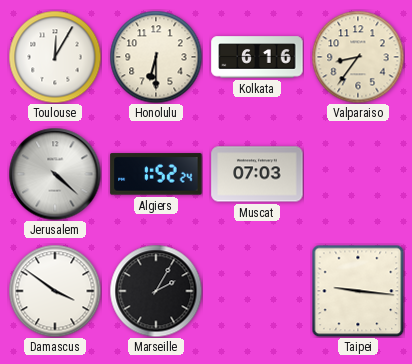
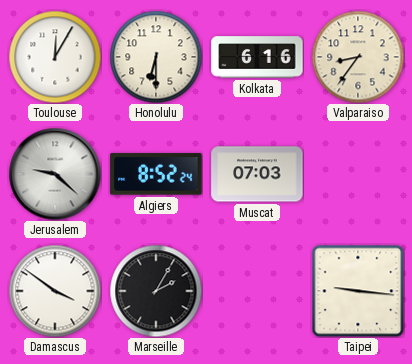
Jerusalem: 4:22 -> 9:22
Algiers: 1:52 -> 8:52
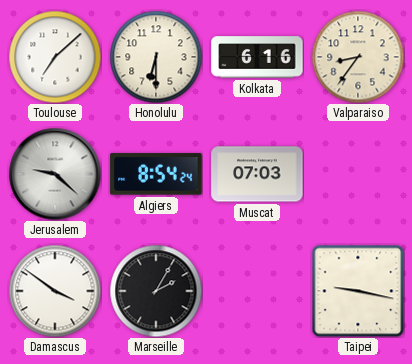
Toulouse: 12:05 -> 7:08
Algiers: 8:52 -> 8:54
Taipei: 9:16 -> 9:17
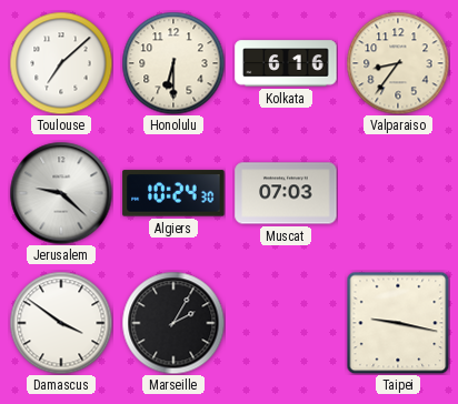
Algiers: 8:54 -> 10:24
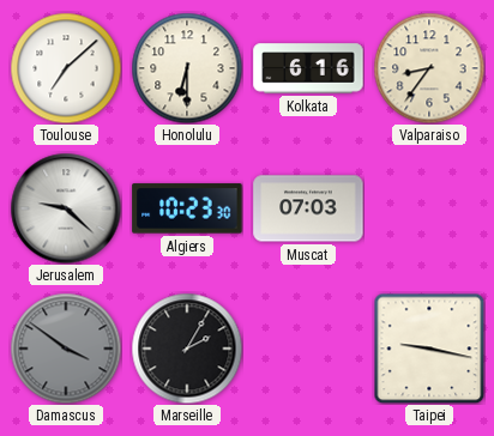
Algiers: 10:24 -> 10:23
Damascus dial: white -> grey
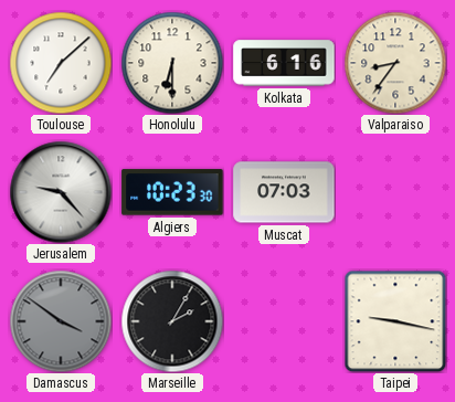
Jerusalem: 9:22 -> 9:23
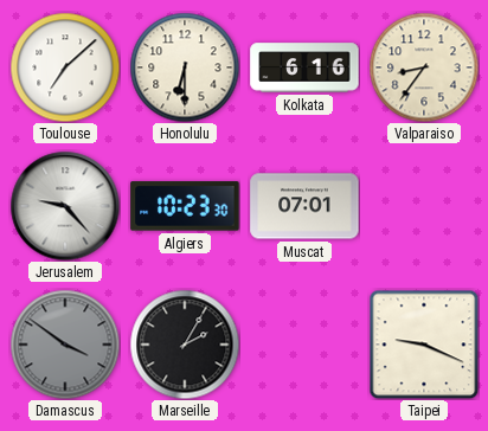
Muscat: 07:03 -> 07:01
Taipei: 9:17 -> 9:19
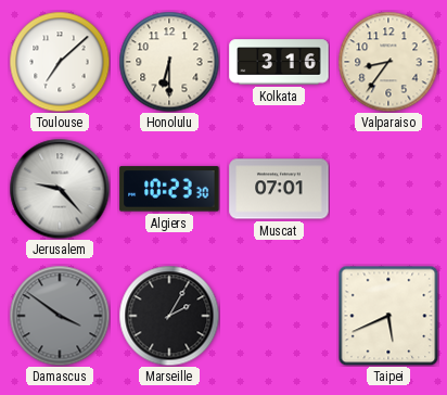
Kolkata: 6:16 -> 3:16
Taipei: 9:19 -> 5:41
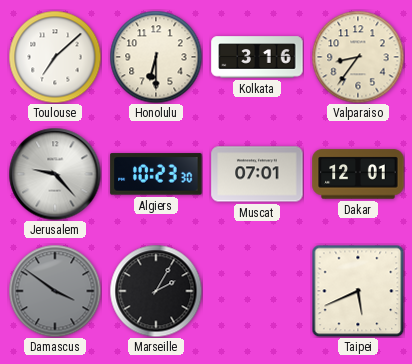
Dakar: none -> 12:01
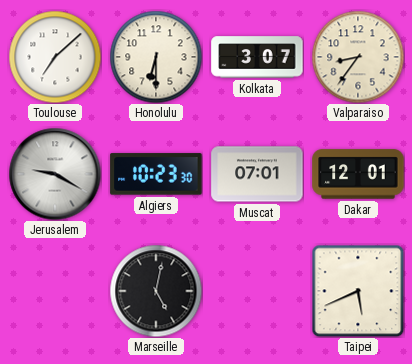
Kolkata: 3:16 -> 3:07
Jerusalem: 9:23 -> 9:20
Damascus: 3:51 -> none
Marseille: 2:05 -> 5:02
